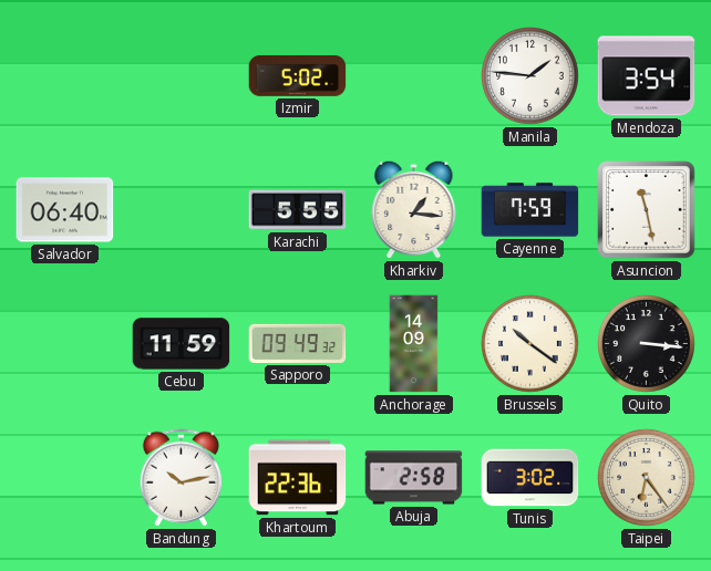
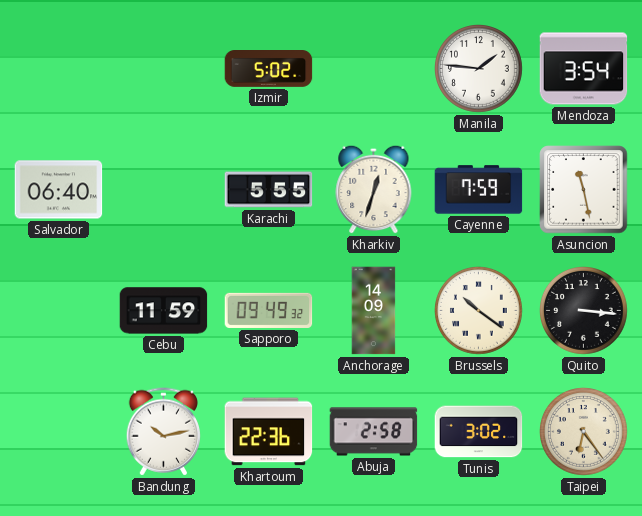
Kharkiv: 1:16 -> 12:33
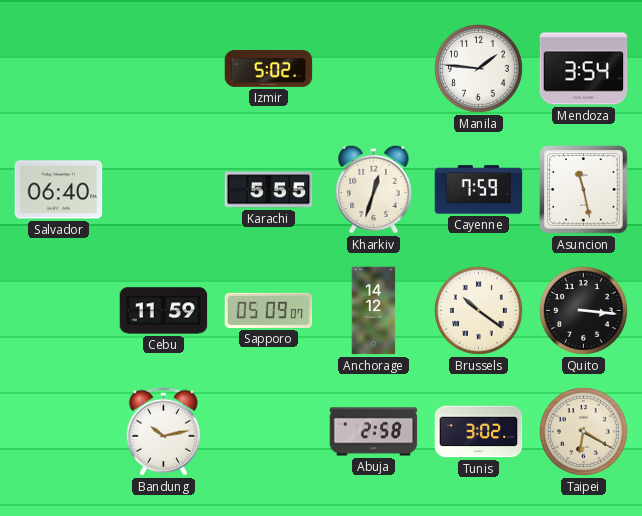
Sapporo: 09:49 -> 05:09
Anchorage: 14:09 -> 14:12
Khartoum: 22:36 -> none
Taipei: 6:24 -> 6:20
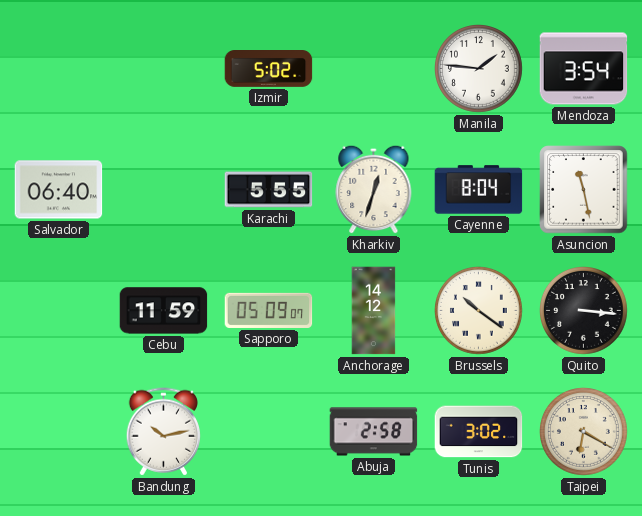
Cayenne: 7:59 -> 8:04
